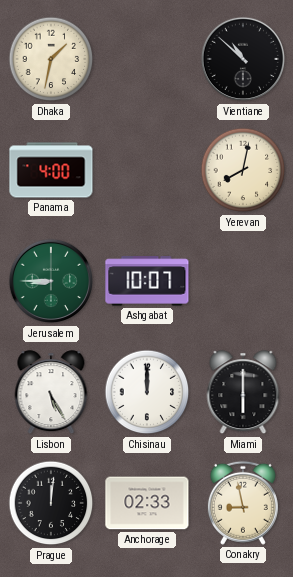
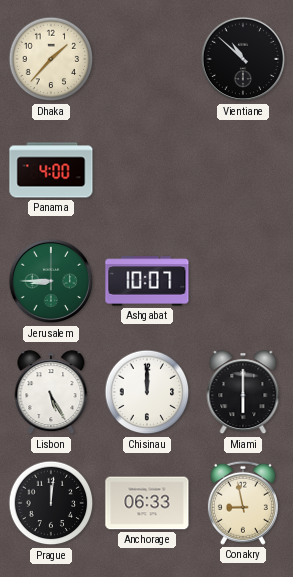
Dhaka: 1:32 -> 1:37
Yerevan: 8:02 -> none
Anchorage: 02:33 -> 06:33
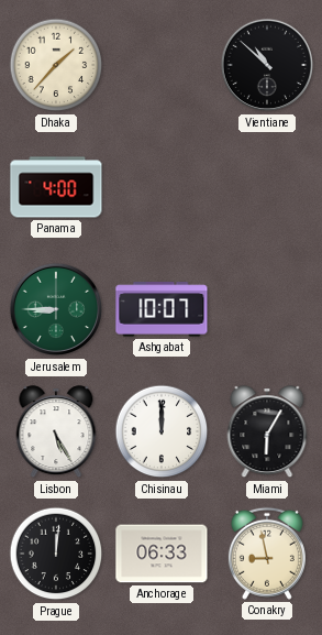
Miami: 6:00 -> 6:05
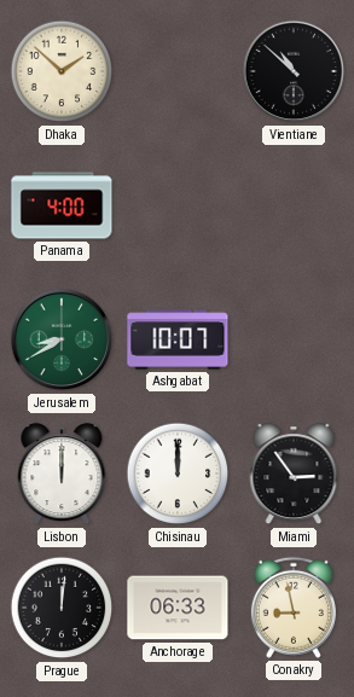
Dhaka: 1:37 -> 1:52
Jerusalem: 8:45 -> 8:40
Lisbon: 5:25 -> 12:00
Miami: 6:05 -> 2:54
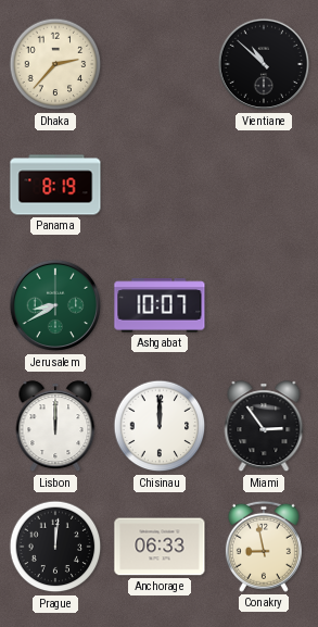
Dhaka: 1:52 -> 2:37
Panama: 4:00 -> 8:19
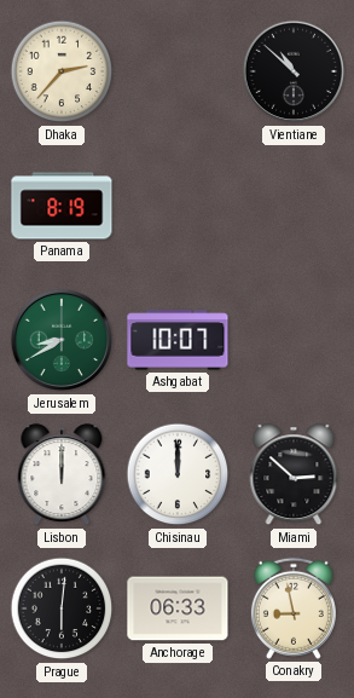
Miami: 2:54 -> 2:52
Prague: 12:01 -> 6:01
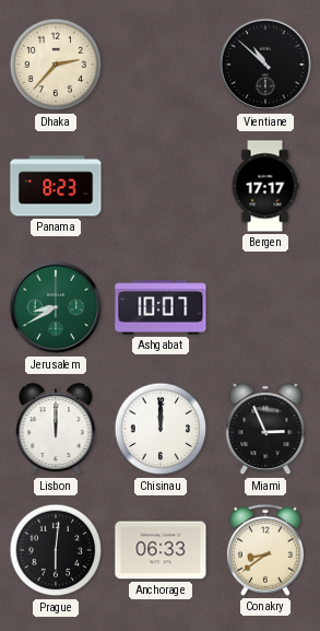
Panama: 8:19 -> 8:23
Bergen: none -> 17:17
Miami: 2:52 -> 2:56
Conakry: 8:58 -> 8:39
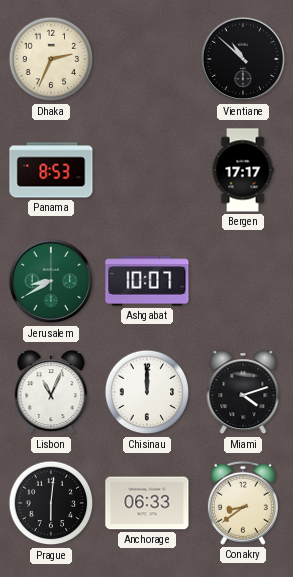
Dhaka: 2:37 -> 2:34
Panama: 8:23 -> 8:53
Lisbon: 12:00 -> 11:04
Miami: 2:56 -> 4:12
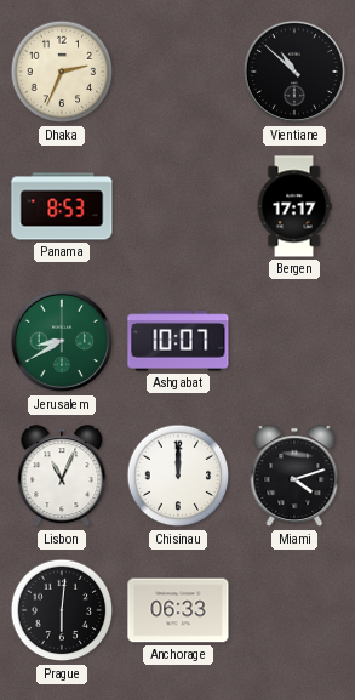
Conakry: 8:39 -> none
